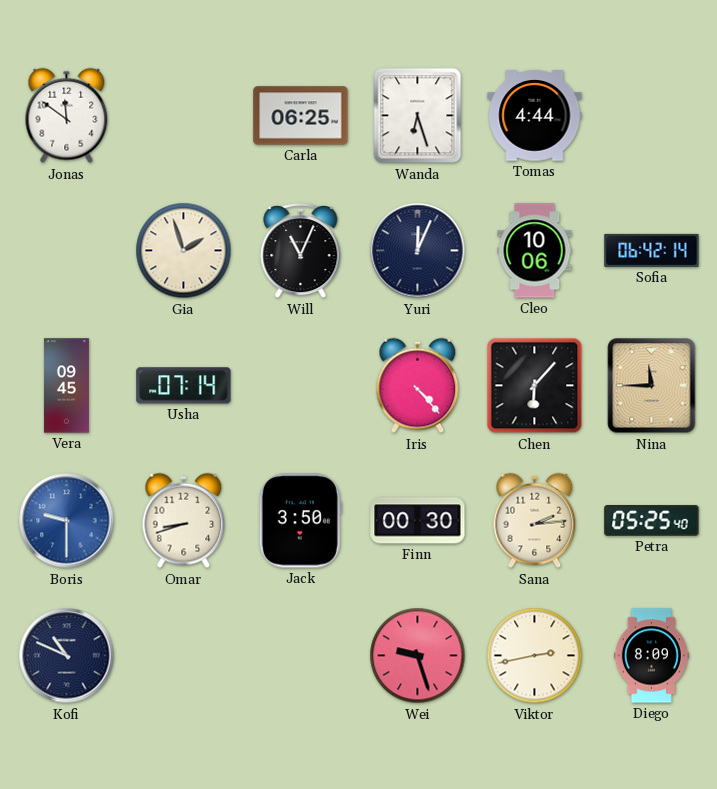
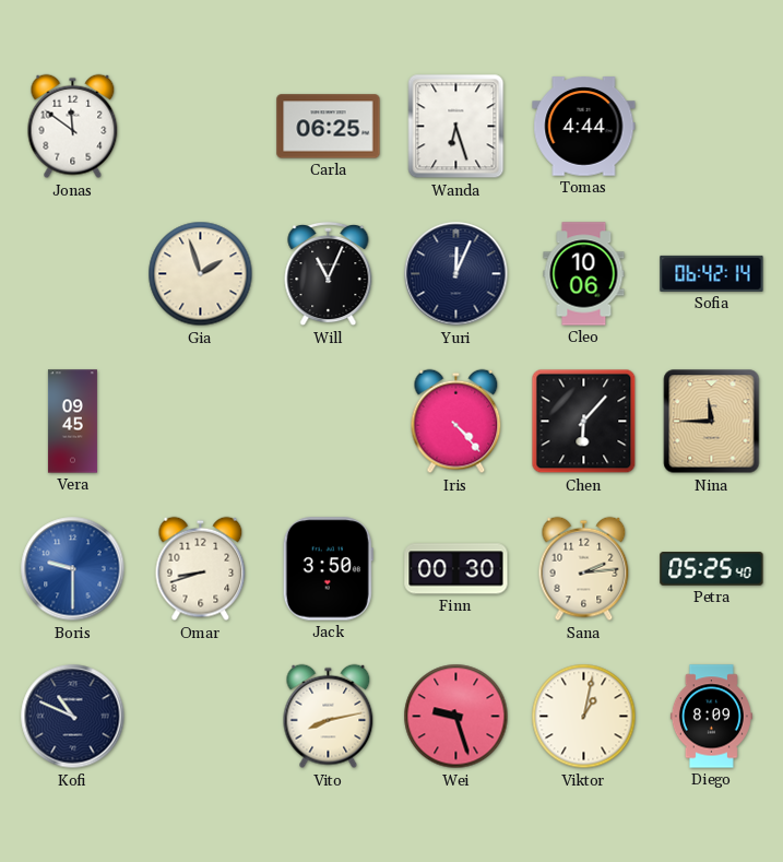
Usha: 07:14 -> none
Vito: none -> 8:13
Viktor: 2:43 -> 1:02
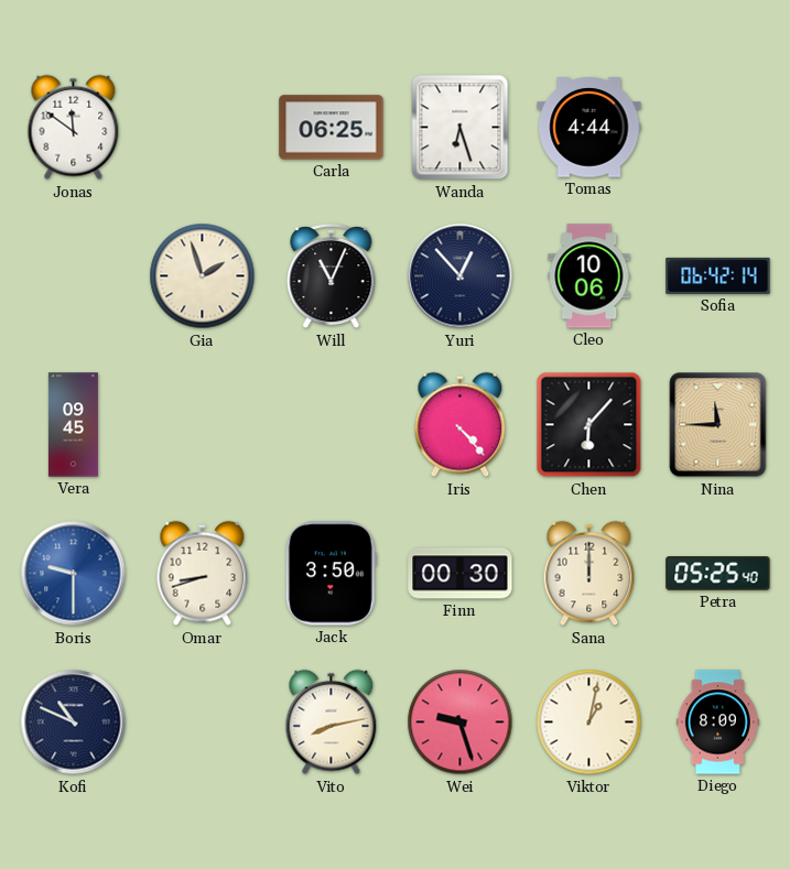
Yuri: 12:04 -> 12:53
Sana: 2:14 -> 12:00
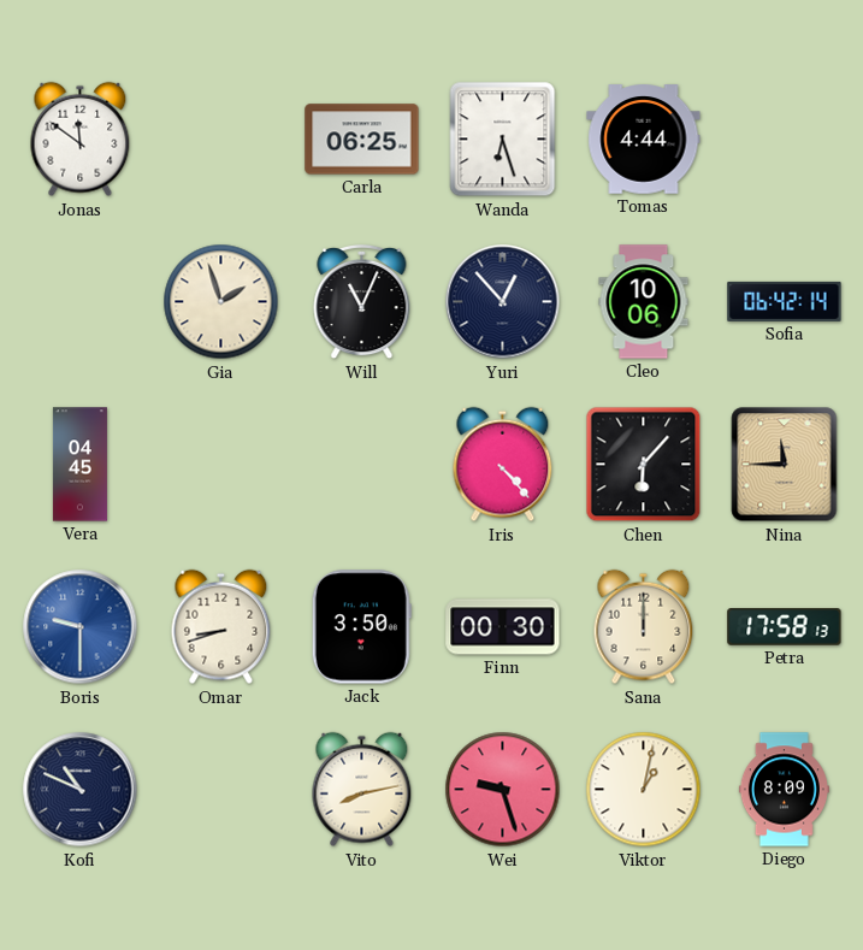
Vera: 09:45 -> 04:45
Petra: 05:25 -> 17:58
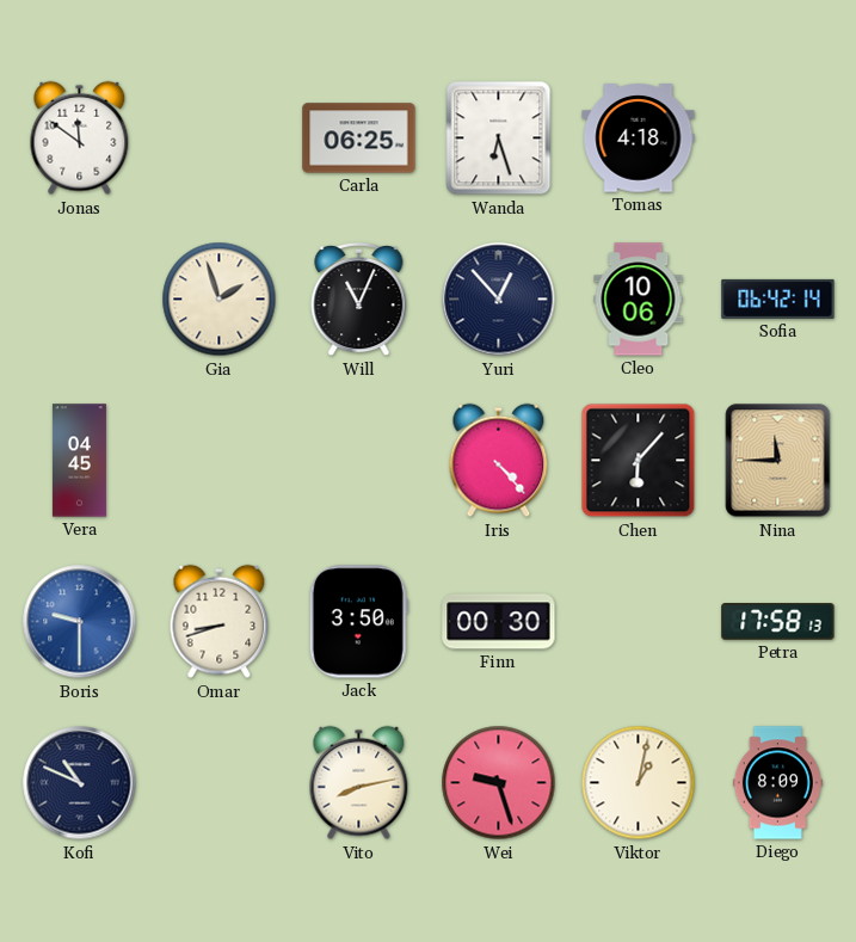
Tomas: 4:44 -> 4:18
Sana: 12:00 -> none
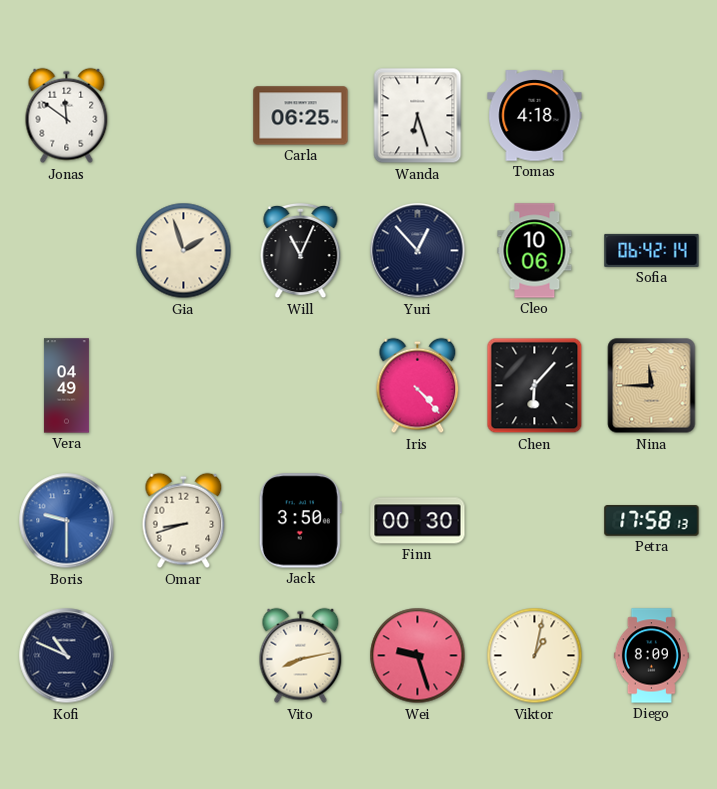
Vera: 04:45 -> 04:49
